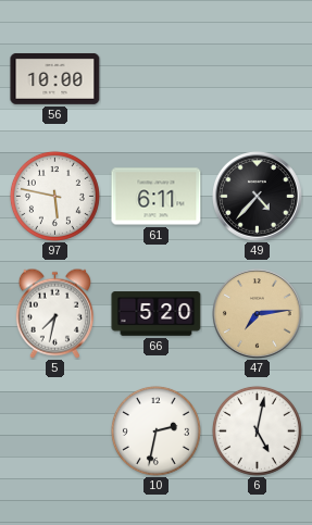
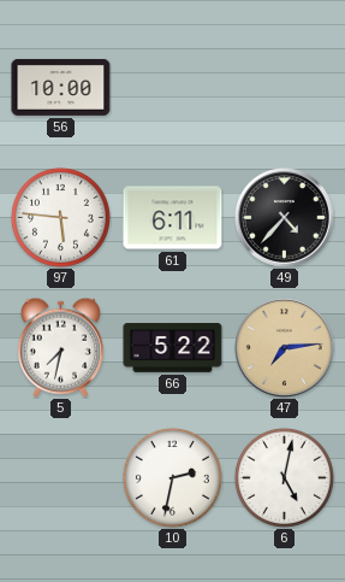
97: 5:47 -> 5:46
66: 5:20 -> 5:22
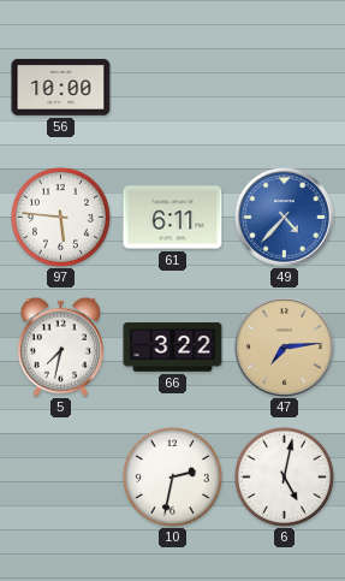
49 dial: black -> blue
66: 5:22 -> 3:22
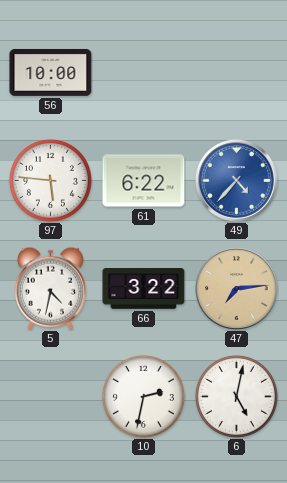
61: 6:11 -> 6:22
5: 7:32 -> 4:32
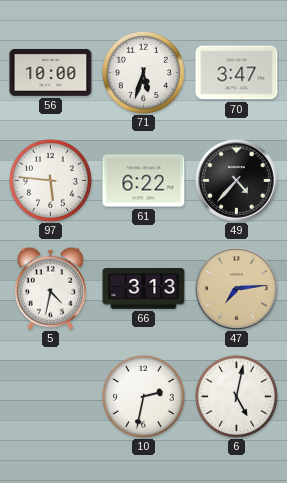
71: none -> 5:33
70: none -> 3:47
49 dial: blue -> black
66: 3:22 -> 3:13
